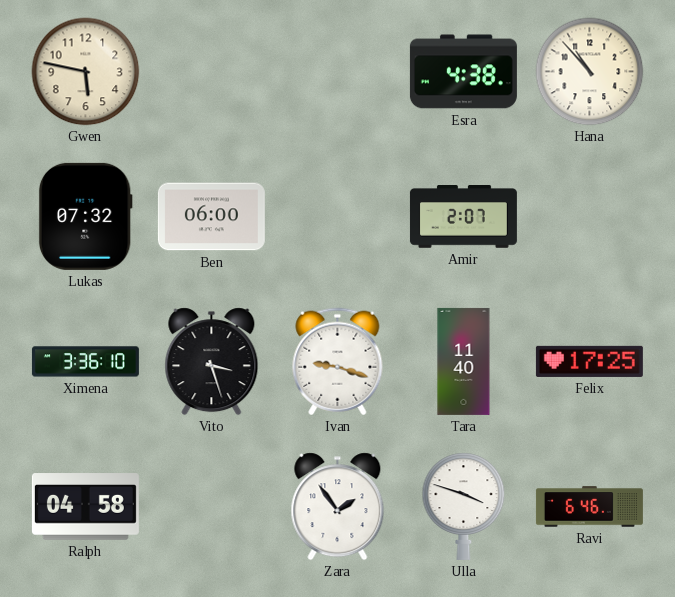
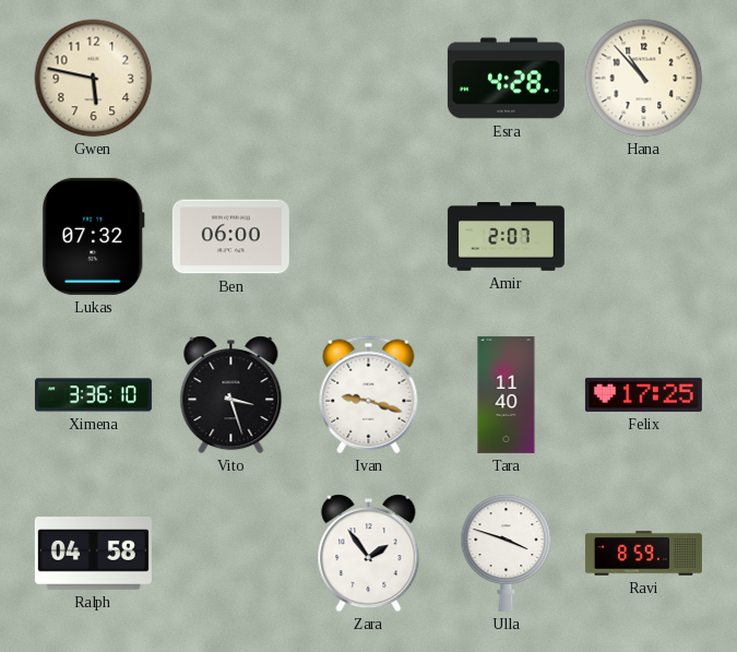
Esra: 4:38 -> 4:28
Ravi: 6:46 -> 8:59
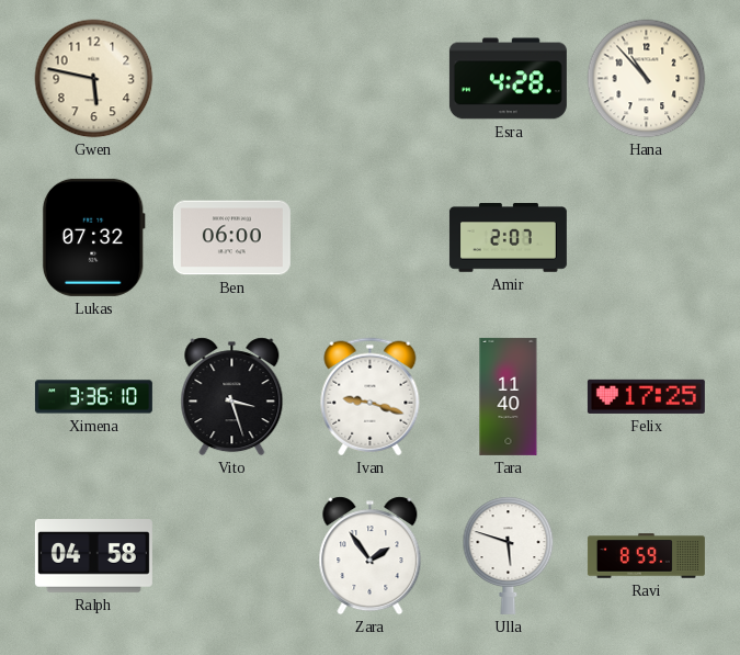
Ulla: 3:48 -> 5:48
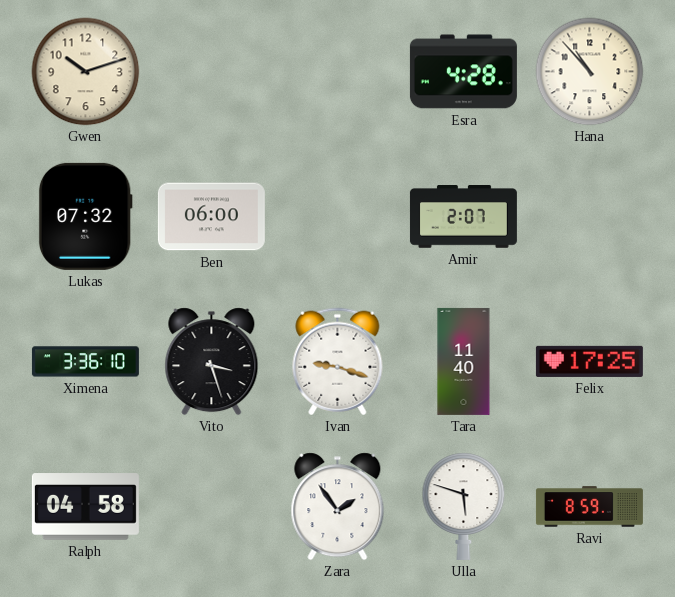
Gwen: 5:47 -> 10:12
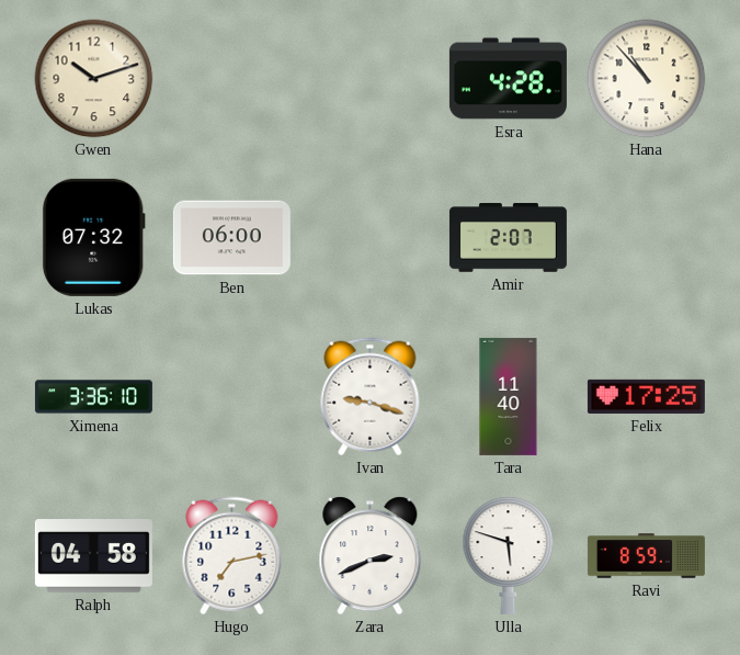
Vito: 3:27 -> none
Hugo: none -> 7:13
Zara: 1:54 -> 2:41
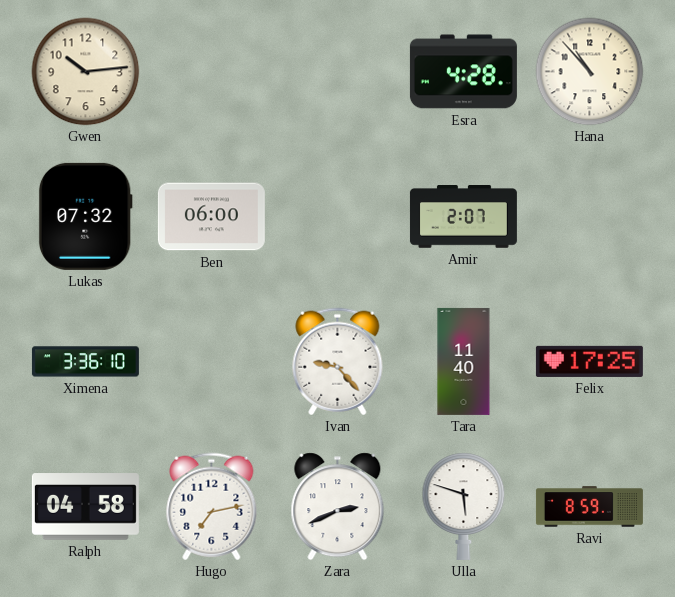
Gwen: 10:12 -> 10:14
Ivan: 9:18 -> 9:23
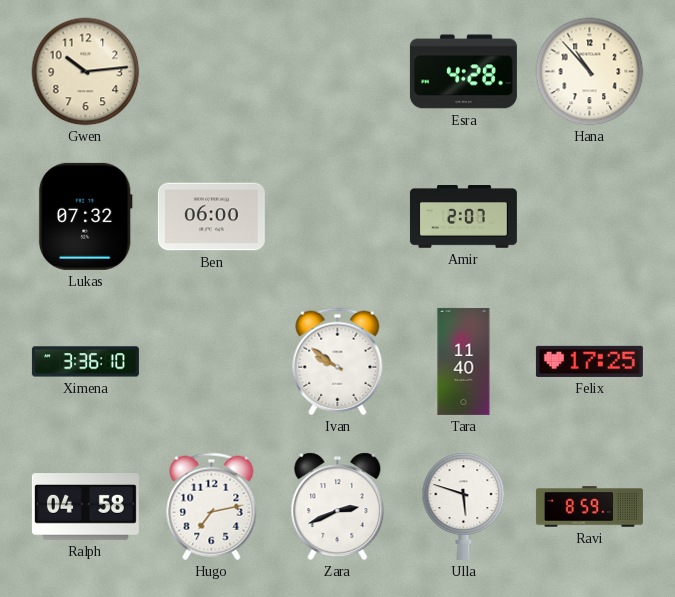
Ivan: 9:23 -> 9:51
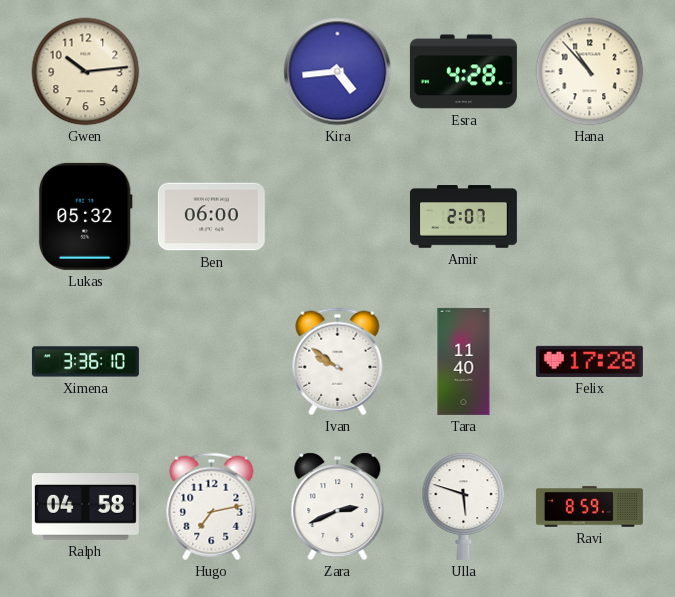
Kira: none -> 4:44
Lukas: 07:32 -> 05:32
Felix: 17:25 -> 17:28
